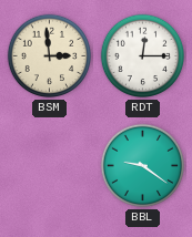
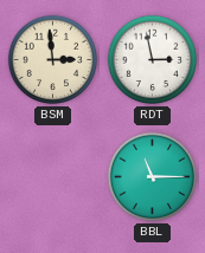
RDT: 12:15 -> 2:58
BBL: 9:21 -> 11:15
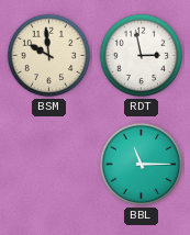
BSM: 2:59 -> 9:59
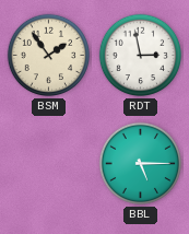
BSM: 9:59 -> 1:54
BBL: 11:15 -> 5:15
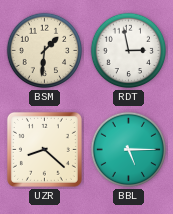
BSM: 1:54 -> 1:31
UZR: none -> 8:22
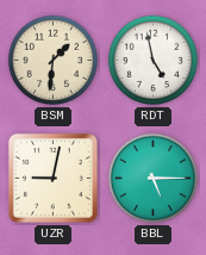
RDT: 2:58 -> 4:58
UZR: 8:22 -> 9:02
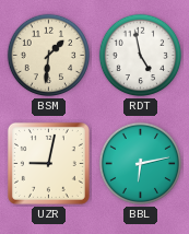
BBL: 5:15 -> 6:13
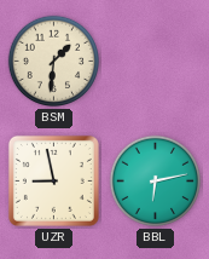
RDT: 4:58 -> none
UZR: 9:02 -> 8:58
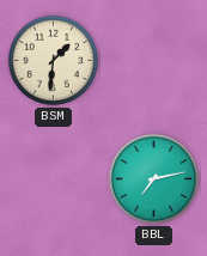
UZR: 8:58 -> none
BBL: 6:13 -> 7:13
